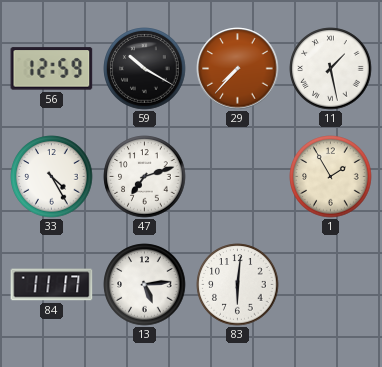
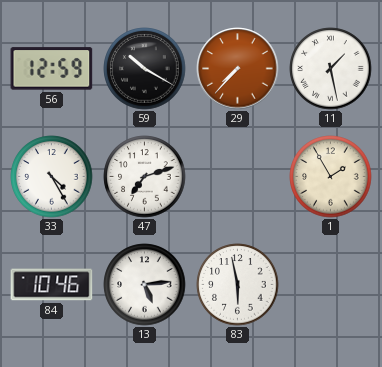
84: 11:17 -> 10:46
83: 6:01 -> 5:58
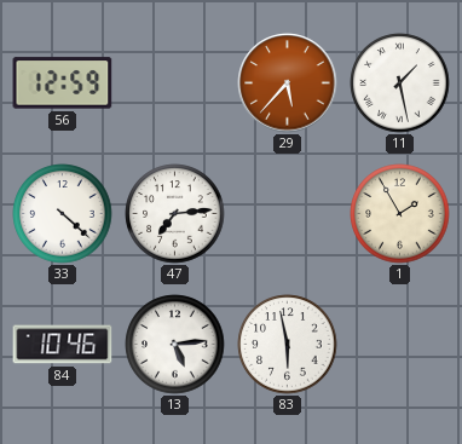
59: 10:20 -> none
29: 7:37 -> 5:37
33: 4:25 -> 4:22
47: 7:12 -> 7:14
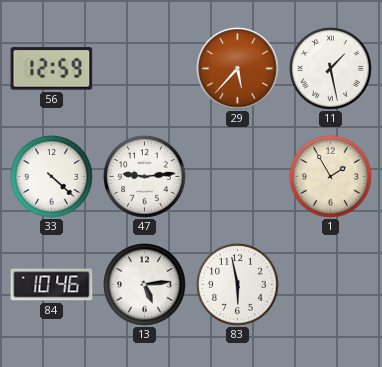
47: 7:14 -> 9:14
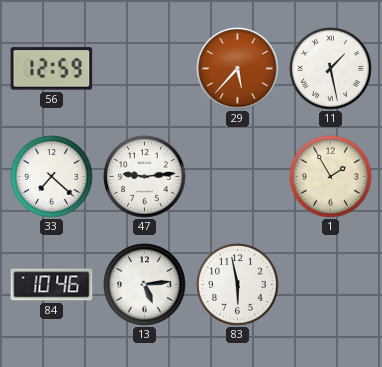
33: 4:22 -> 7:22
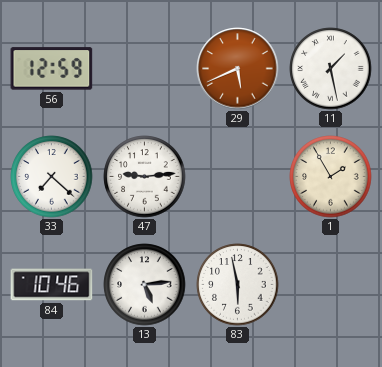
29: 5:37 -> 5:41
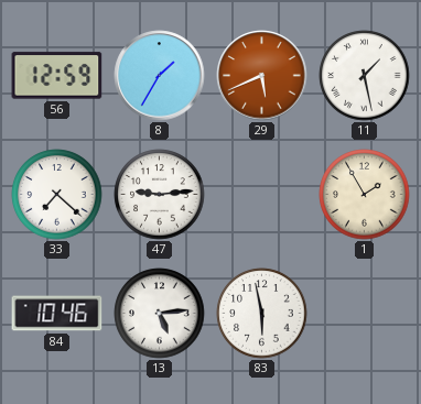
8: none -> 1:35
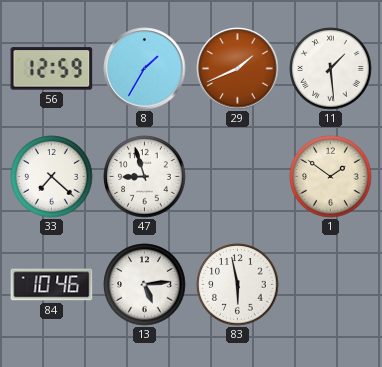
29: 5:41 -> 1:41
11: 1:28 -> 1:29
47: 9:14 -> 8:57
1: 1:55 -> 1:51
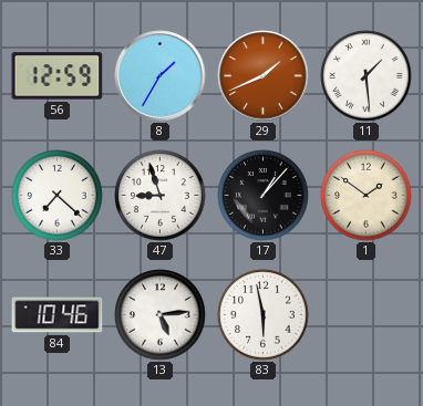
17: none -> 1:07
